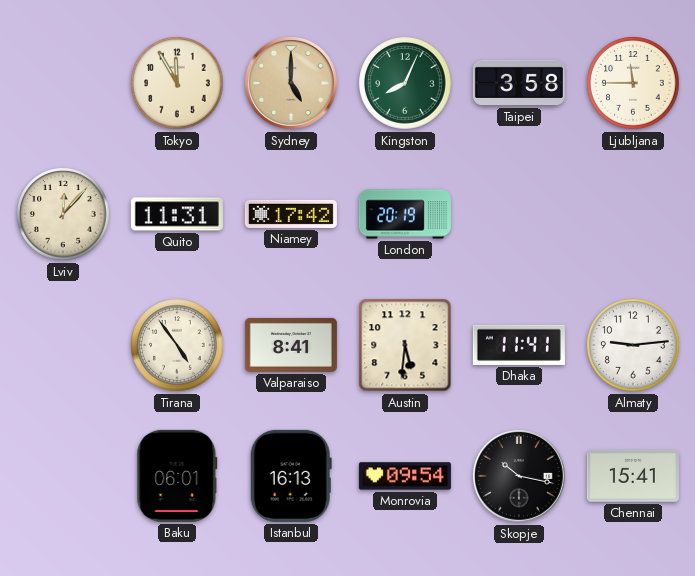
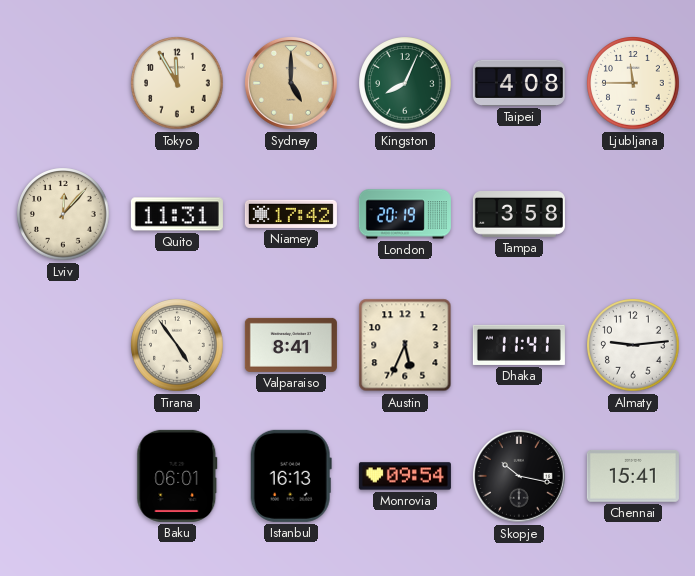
Taipei: 3:58 -> 4:08
Tampa: none -> 3:58
Austin: 5:31 -> 5:34
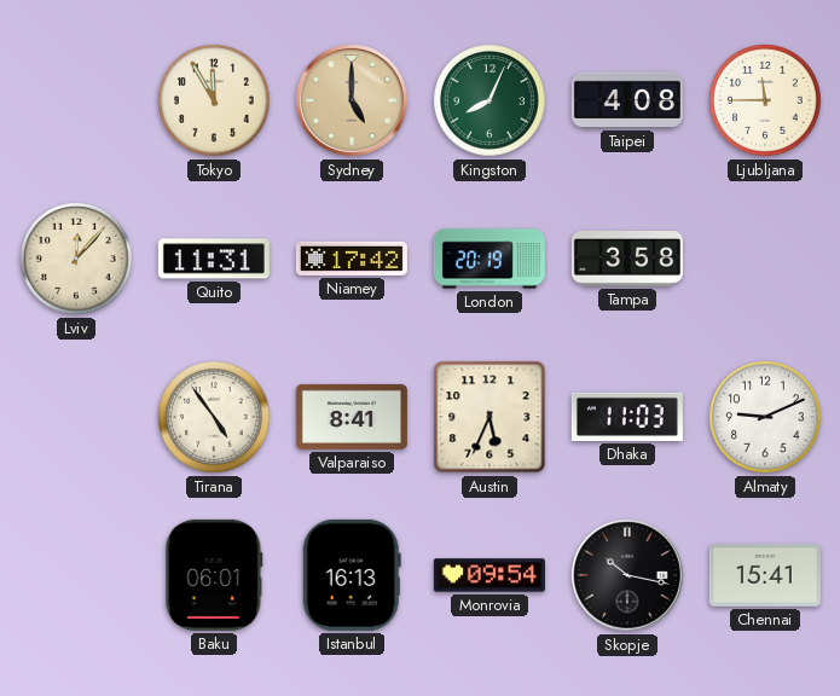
Dhaka: 11:41 -> 11:03
Almaty: 9:14 -> 9:11
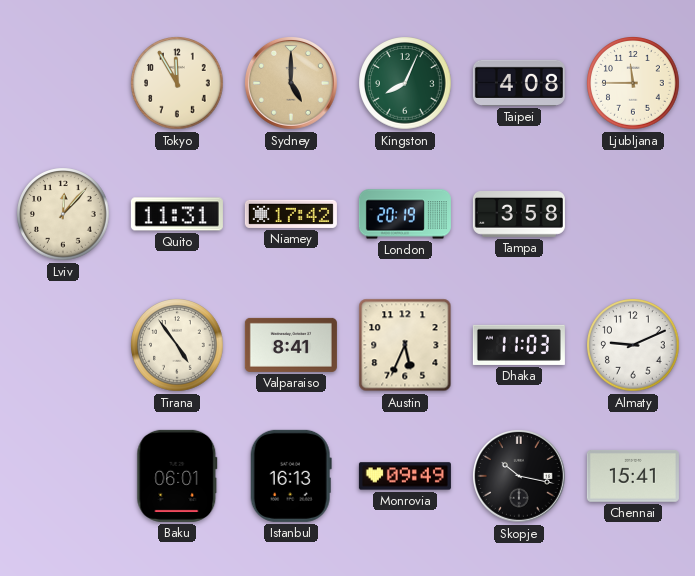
Monrovia: 09:54 -> 09:49
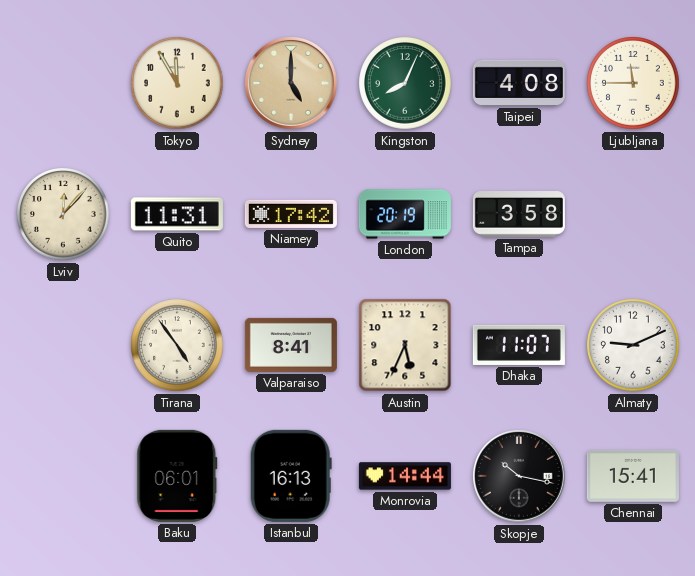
Dhaka: 11:03 -> 11:07
Monrovia: 09:49 -> 14:44
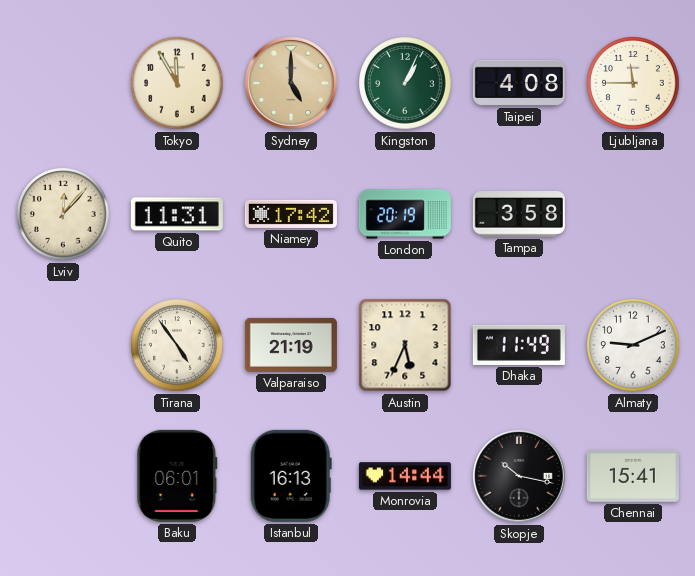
Kingston: 8:04 -> 1:04
Valparaiso: 8:41 -> 21:19
Dhaka: 11:07 -> 11:49
